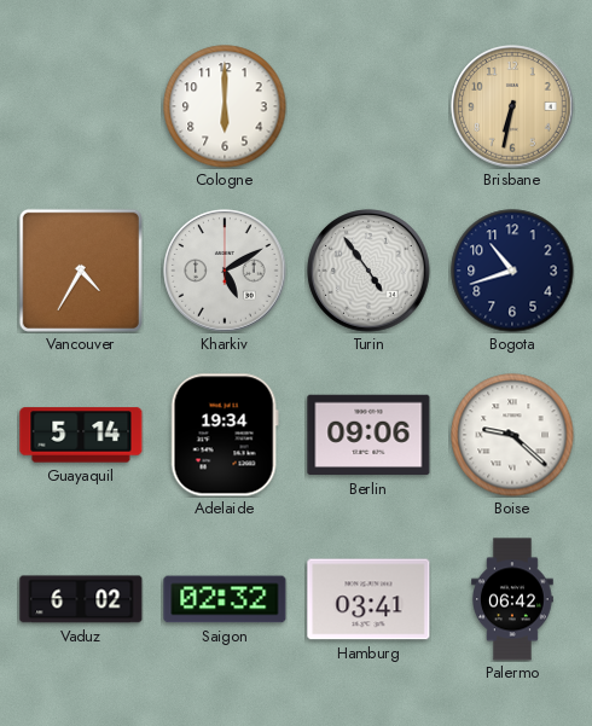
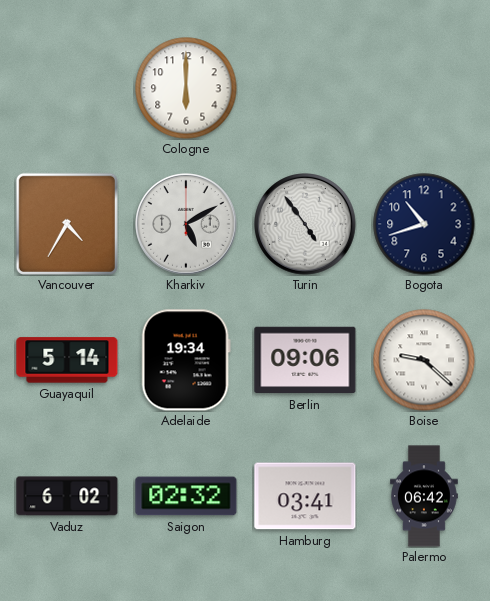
Brisbane: 6:32 -> none
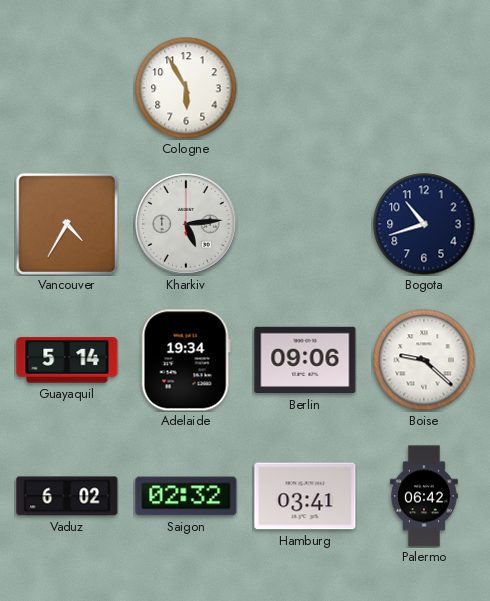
Cologne: 6:00 -> 5:55
Kharkiv: 5:10 -> 5:14
Turin: 4:54 -> none
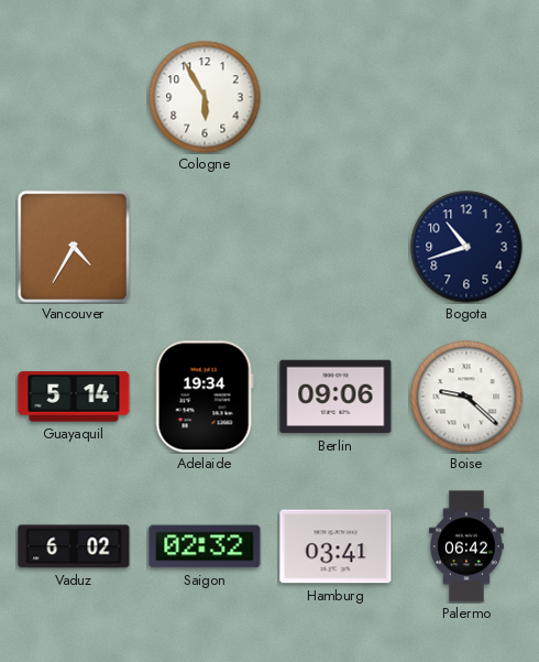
Kharkiv: 5:14 -> none
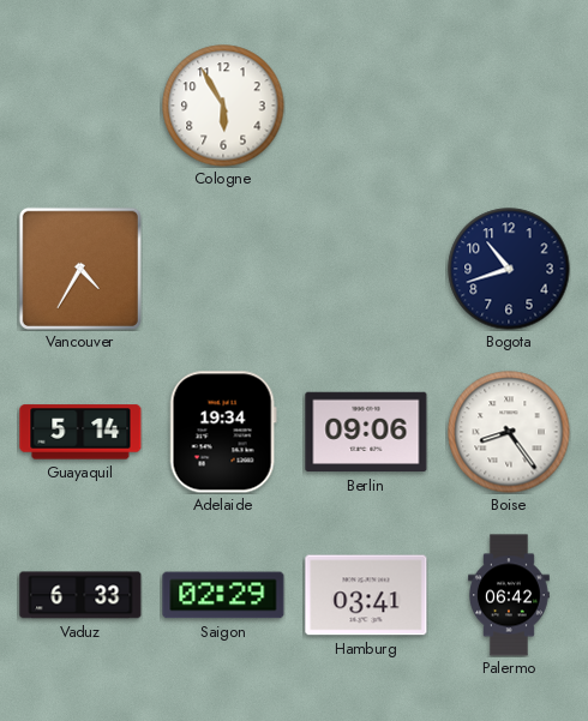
Boise: 9:22 -> 8:24
Vaduz: 6:02 -> 6:33
Saigon: 02:32 -> 02:29
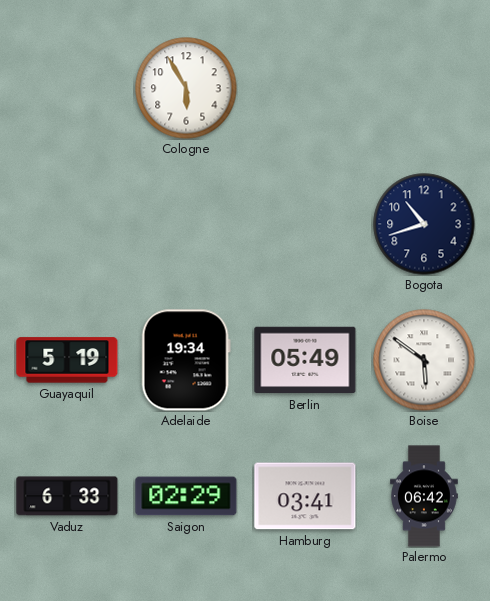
Vancouver: 4:35 -> none
Guayaquil: 5:14 -> 5:19
Berlin: 09:06 -> 05:49
Boise: 8:24 -> 5:51
